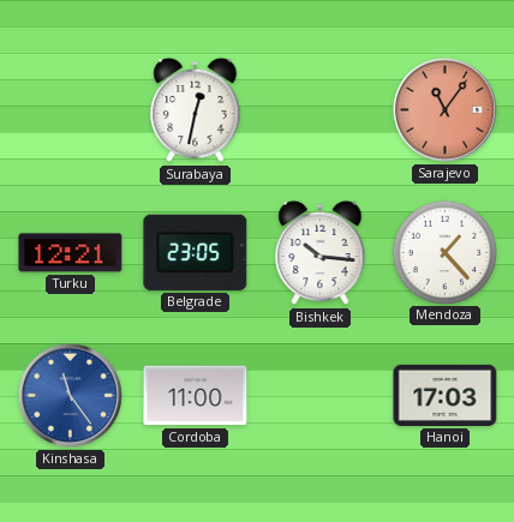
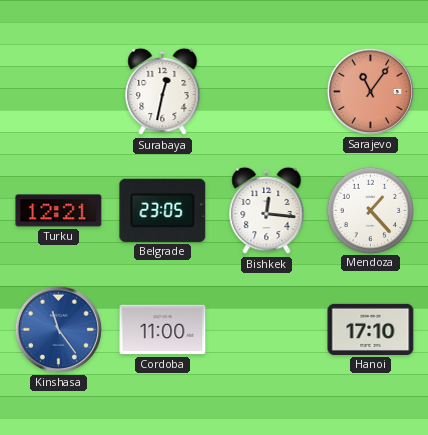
Bishkek: 10:16 -> 12:16
Hanoi: 17:03 -> 17:10
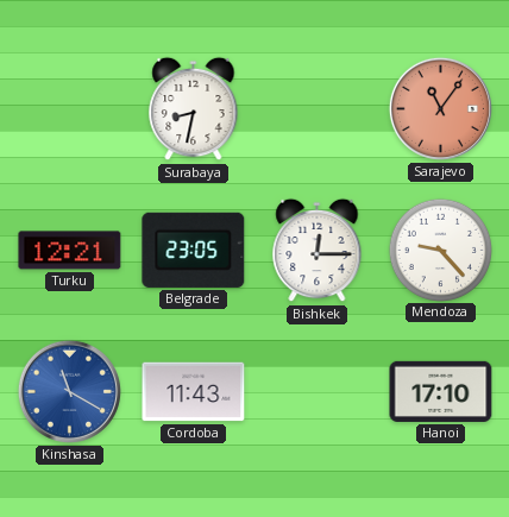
Surabaya: 12:32 -> 8:32
Bishkek: 12:16 -> 12:15
Mendoza: 1:23 -> 9:23
Kinshasa: 11:24 -> 11:20
Cordoba: 11:00 -> 11:43
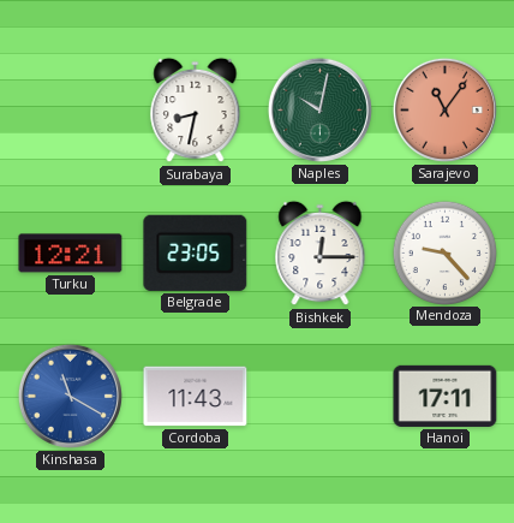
Naples: none -> 10:02
Hanoi: 17:10 -> 17:11
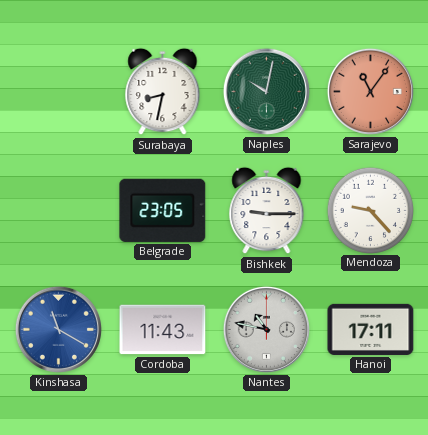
Turku: 12:21 -> none
Bishkek: 12:15 -> 9:15
Nantes: none -> 10:47
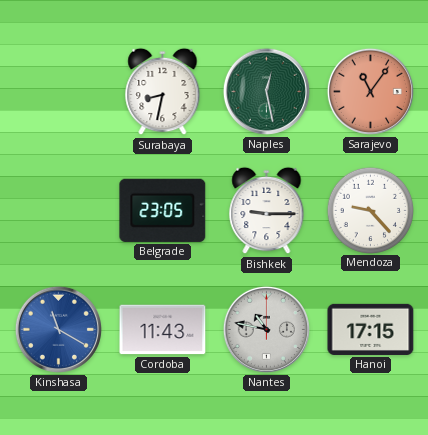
Naples: 10:02 -> 12:28
Hanoi: 17:11 -> 17:15
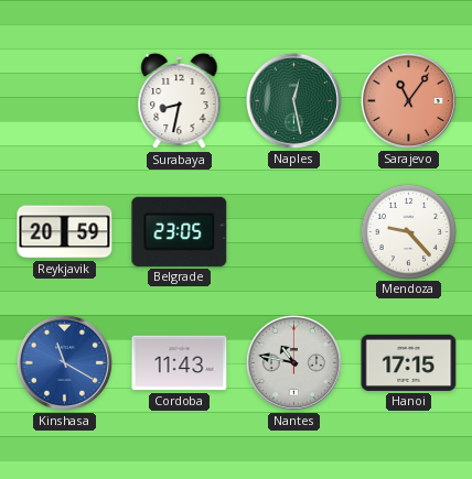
Reykjavik: none -> 20:59
Bishkek: 9:15 -> none
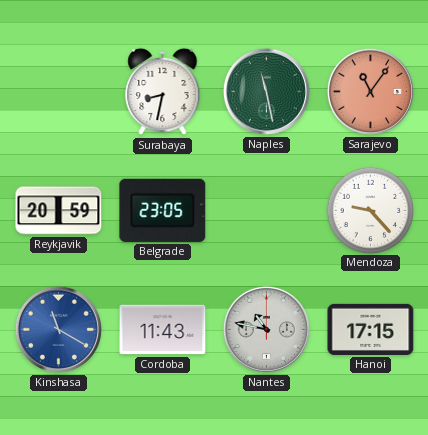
Naples: 12:28 -> 11:28
